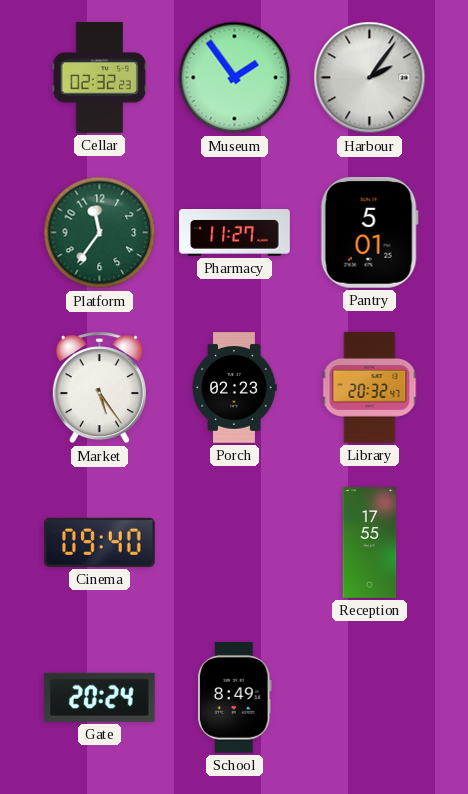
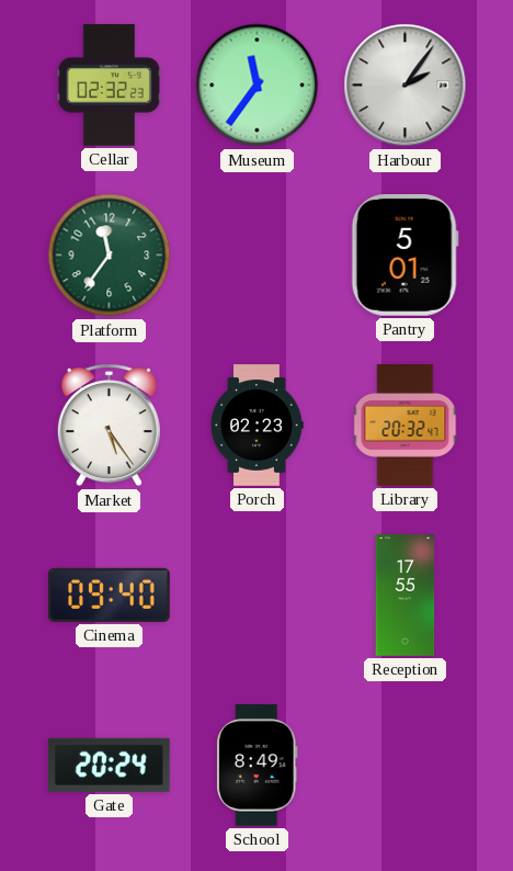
Museum: 1:54 -> 11:36
Pharmacy: 11:27 -> none
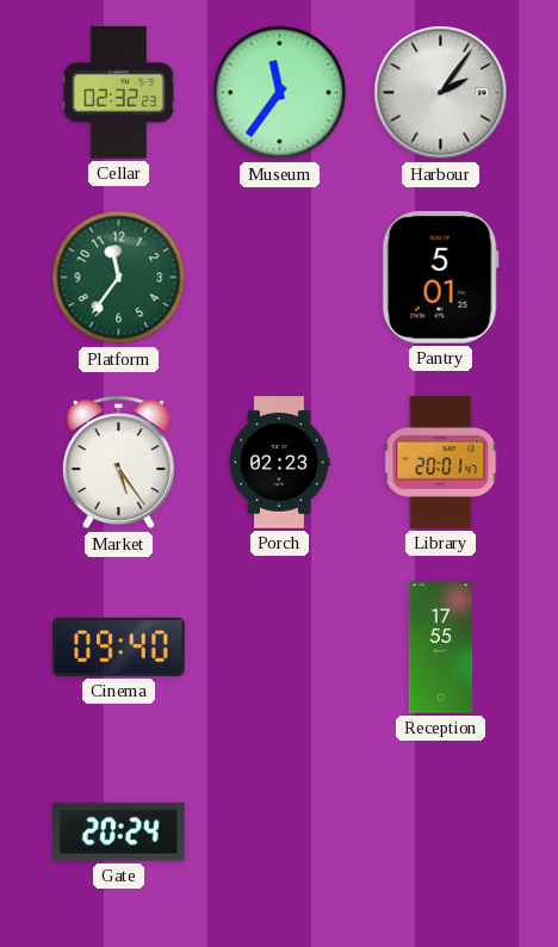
Library: 20:32 -> 20:01
School: 8:49 -> none
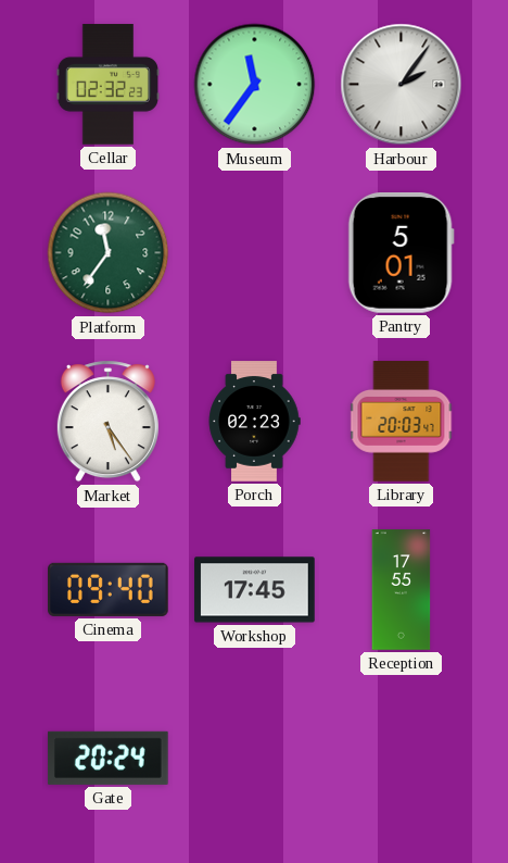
Library: 20:01 -> 20:03
Workshop: none -> 17:45
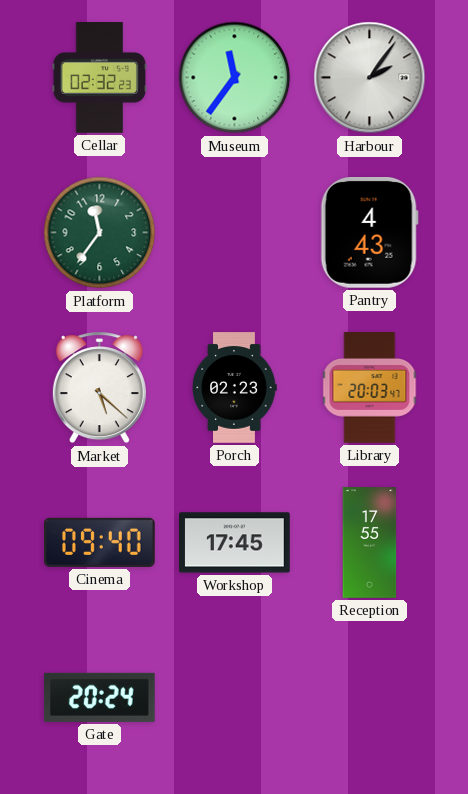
Pantry: 5:01 -> 4:43
Market: 5:24 -> 5:22
